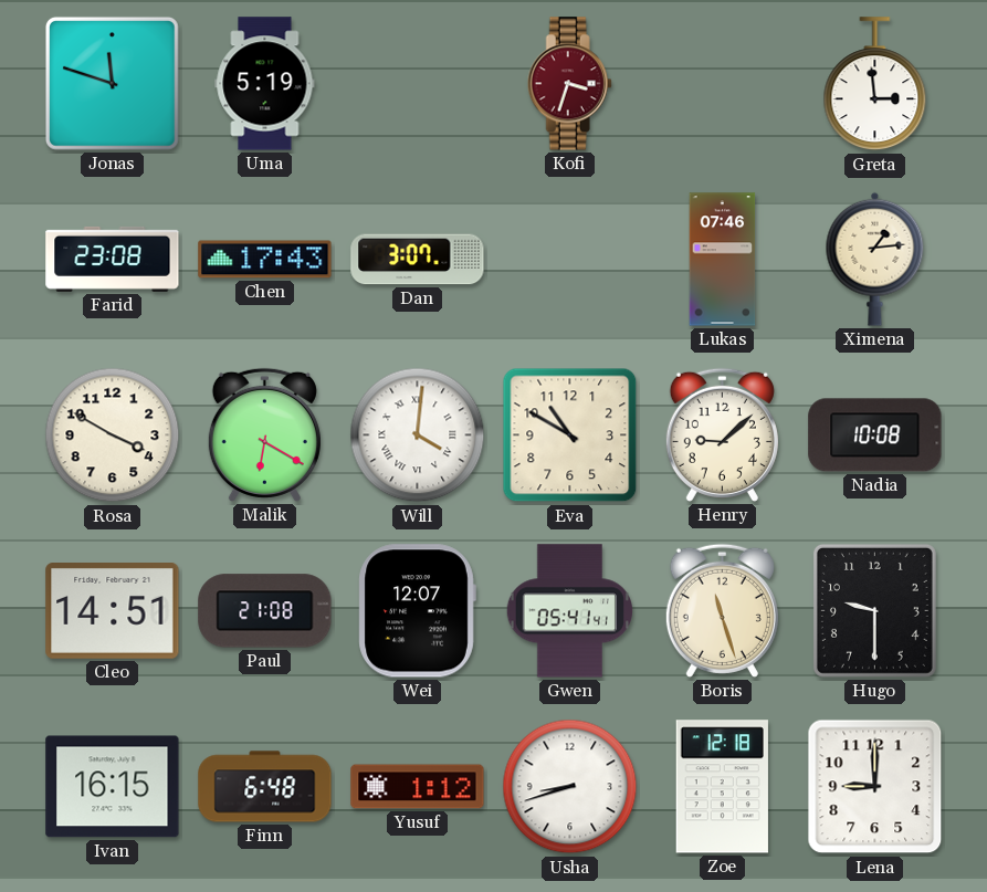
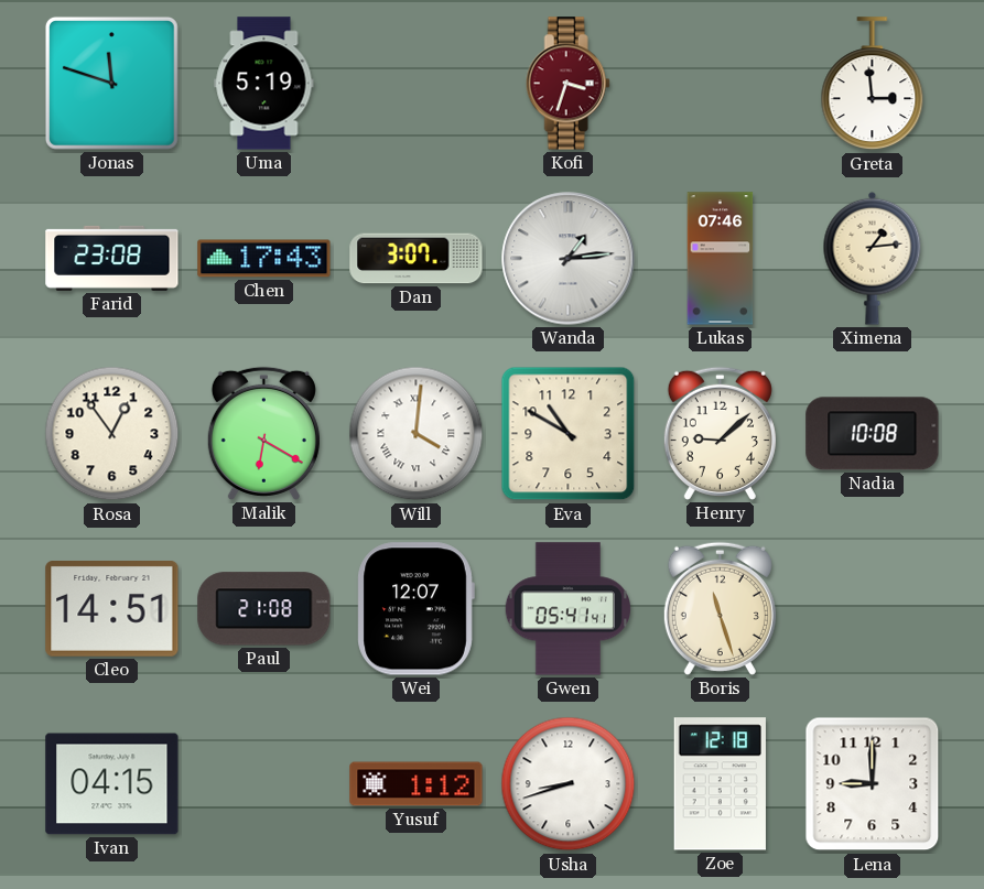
Wanda: none -> 1:14
Rosa: 3:50 -> 12:54
Hugo: 9:30 -> none
Ivan: 16:15 -> 04:15
Finn: 6:48 -> none
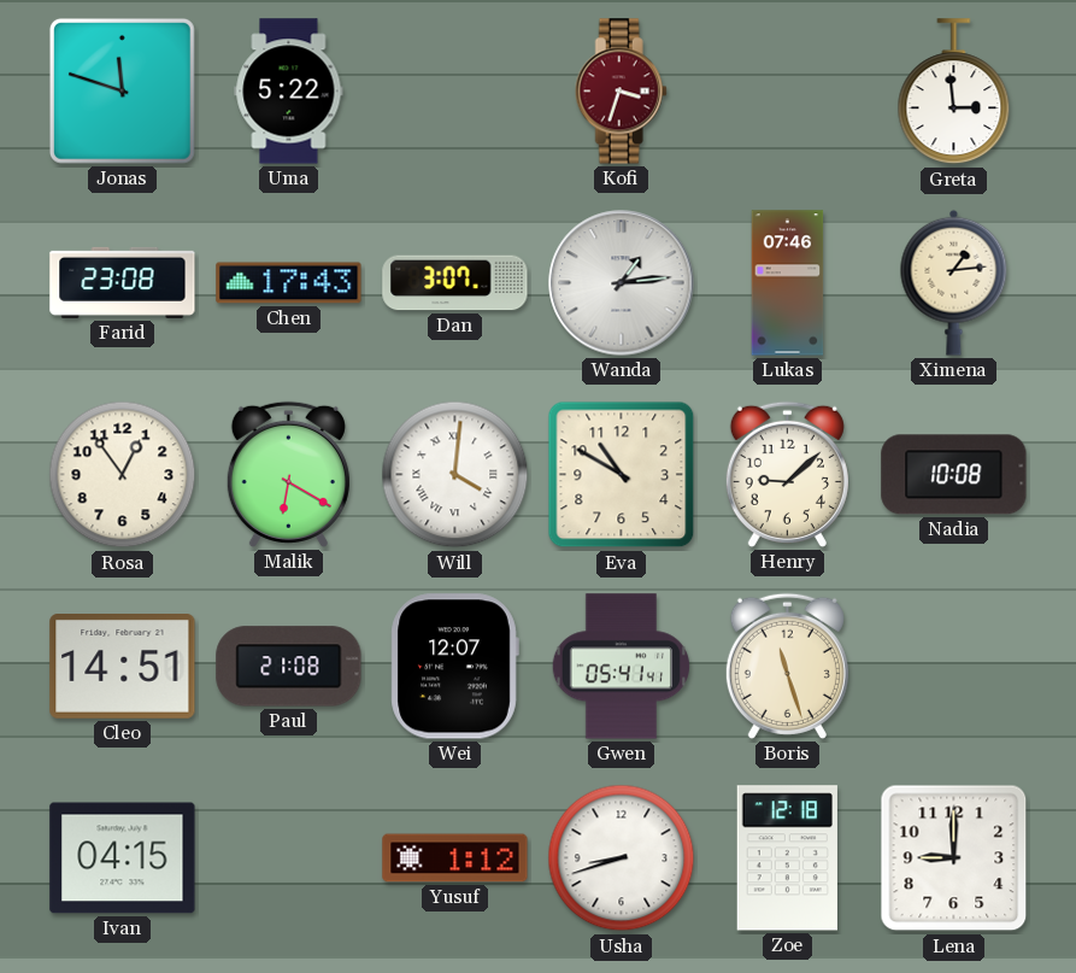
Uma: 5:19 -> 5:22
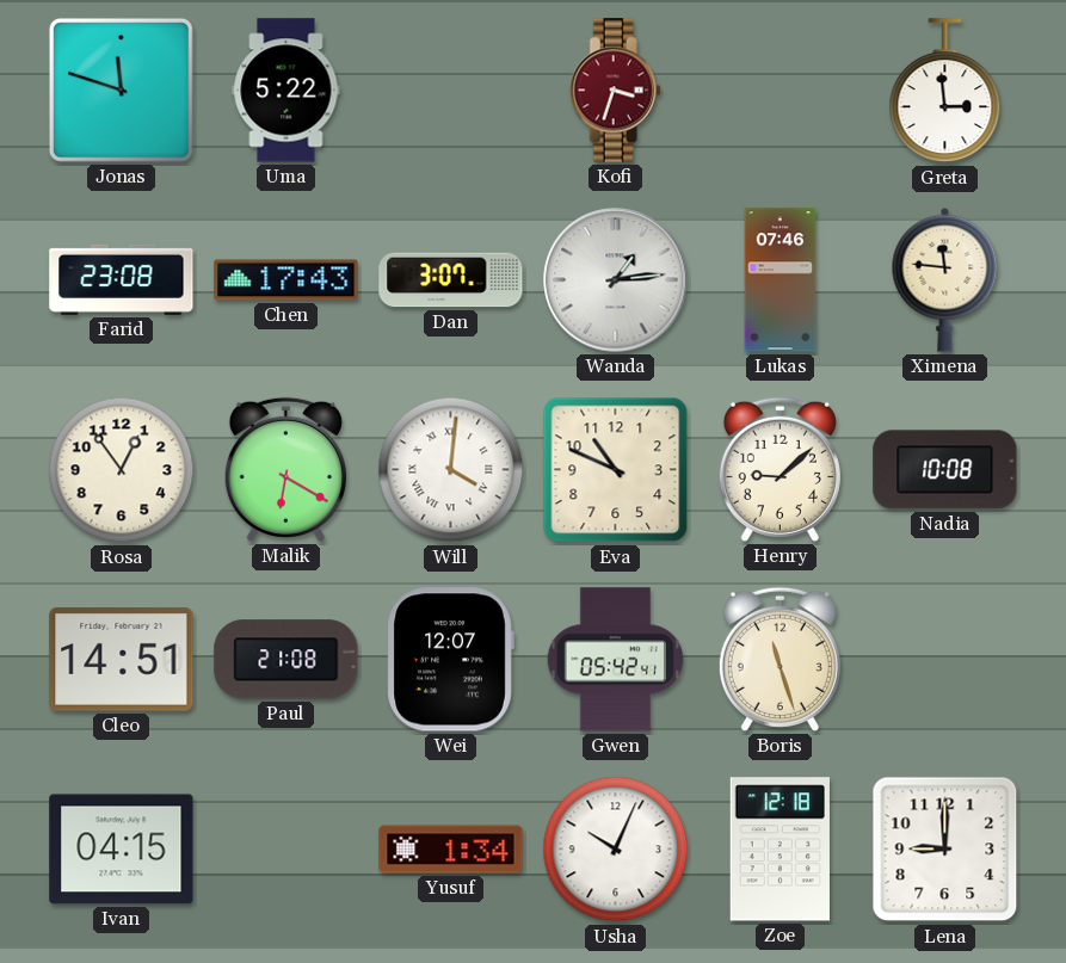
Ximena: 1:14 -> 11:46
Eva: 10:50 -> 10:49
Gwen: 05:41 -> 05:42
Yusuf: 1:12 -> 1:34
Usha: 8:42 -> 10:04
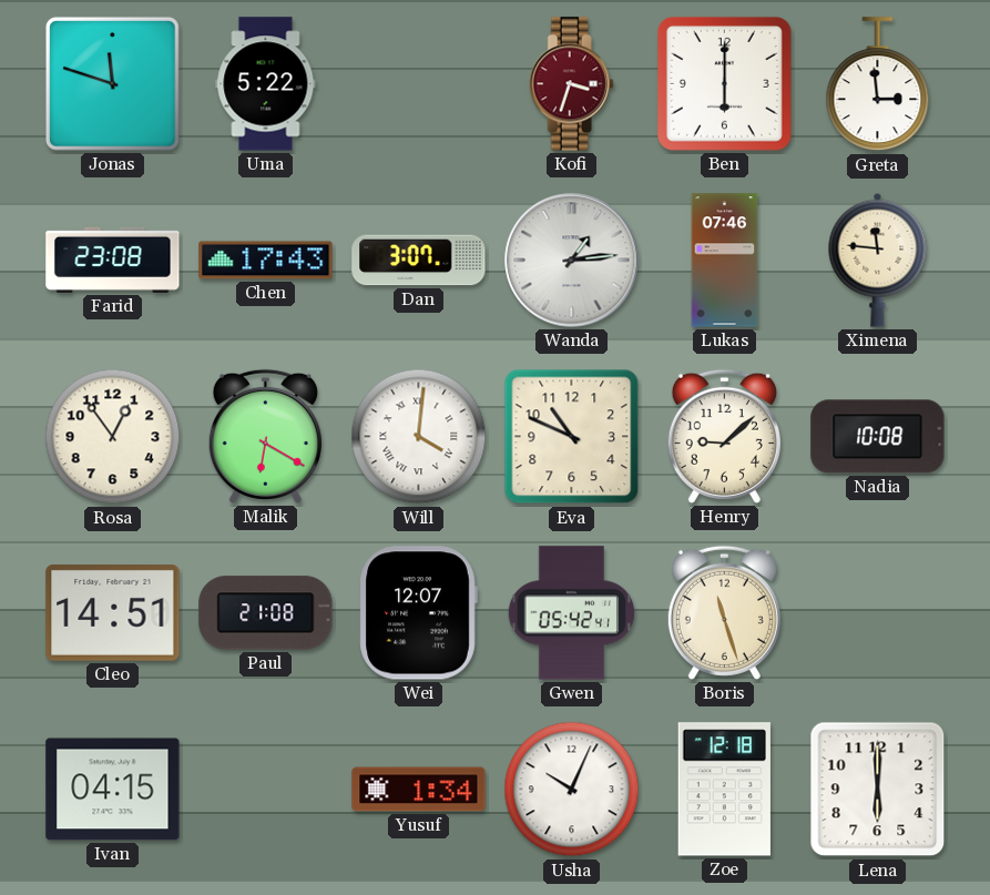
Ben: none -> 6:00
Lena: 9:00 -> 6:00
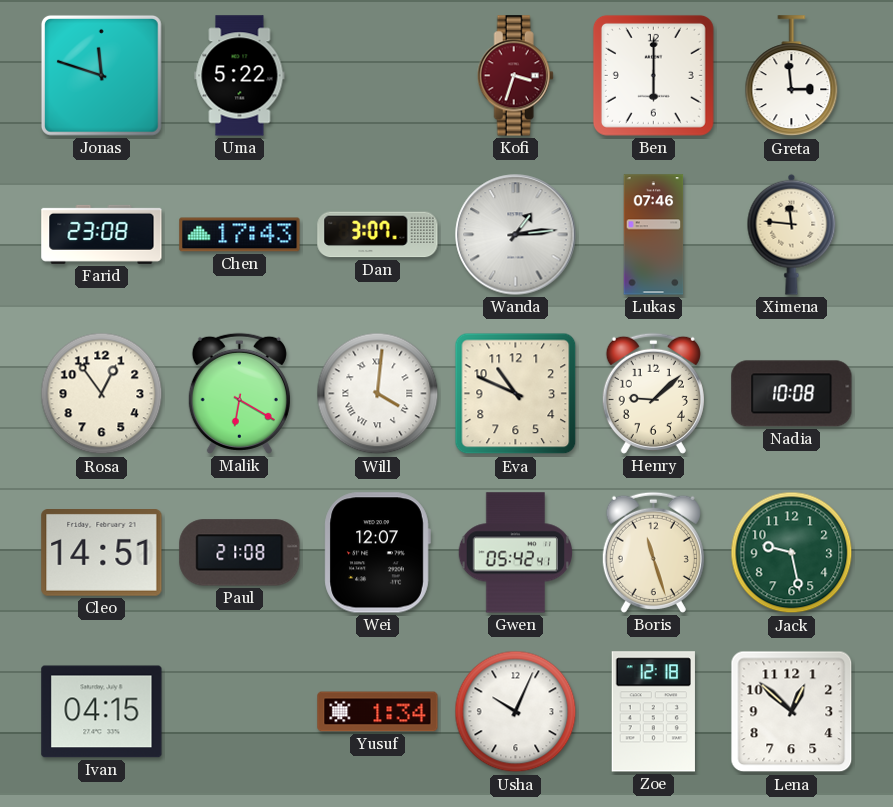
Jack: none -> 9:28
Lena: 6:00 -> 12:52
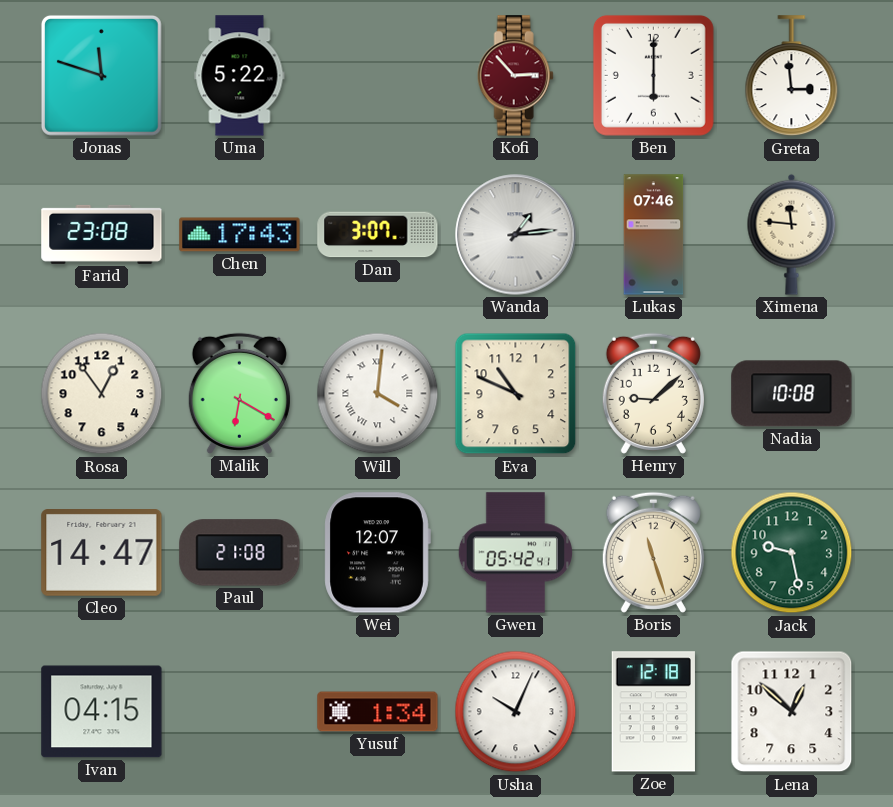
Kofi: 3:33 -> 2:53
Cleo: 14:51 -> 14:47
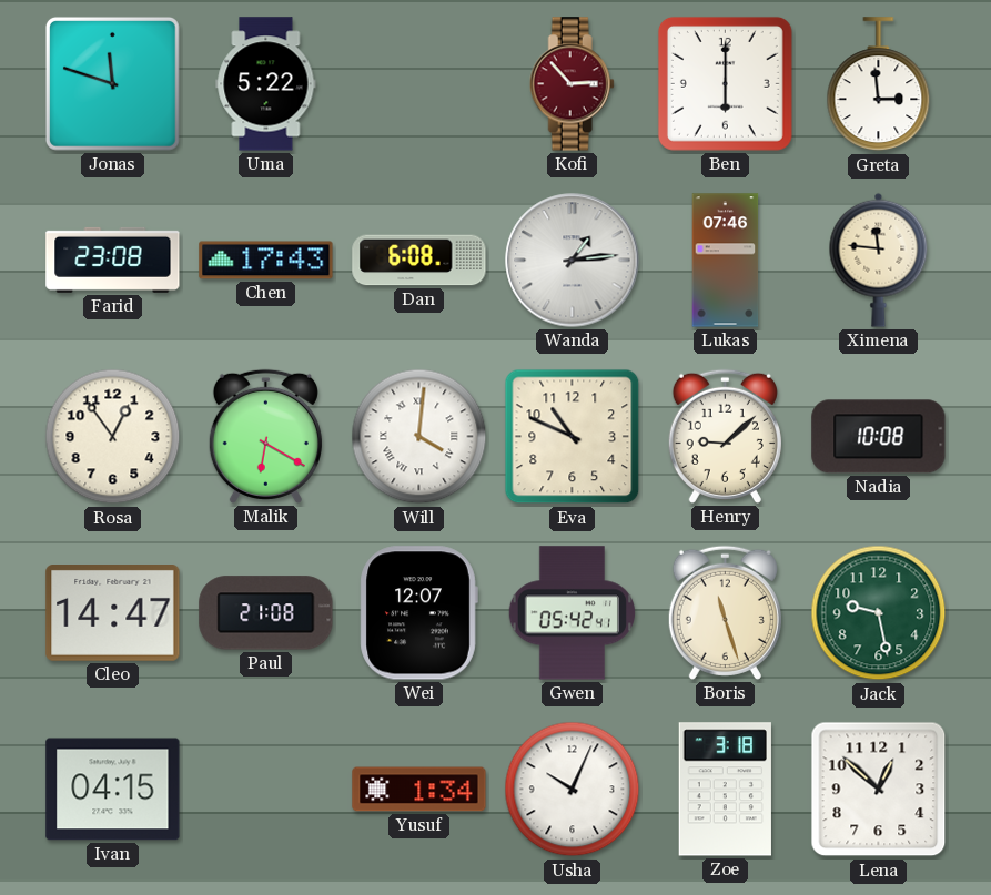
Dan: 3:07 -> 6:08
Zoe: 12:18 -> 3:18
